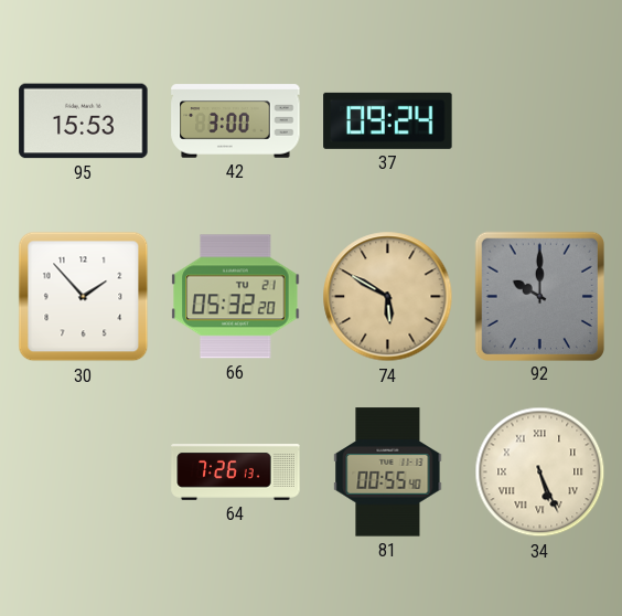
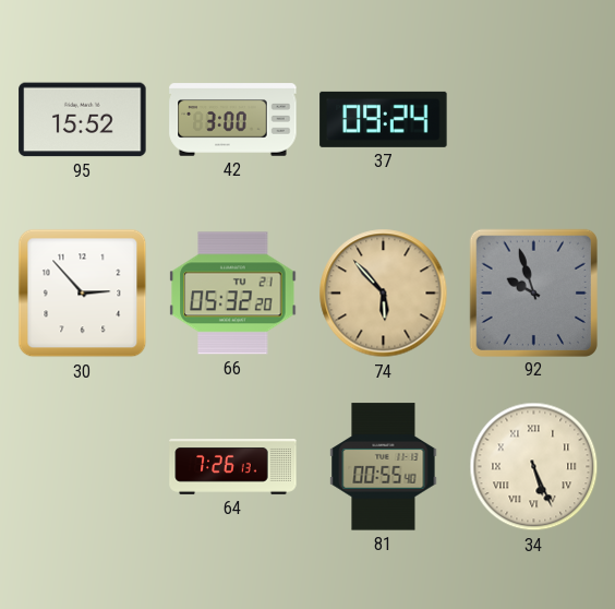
95: 15:53 -> 15:52
30: 1:53 -> 2:53
74: 5:50 -> 5:53
92: 10:00 -> 9:57
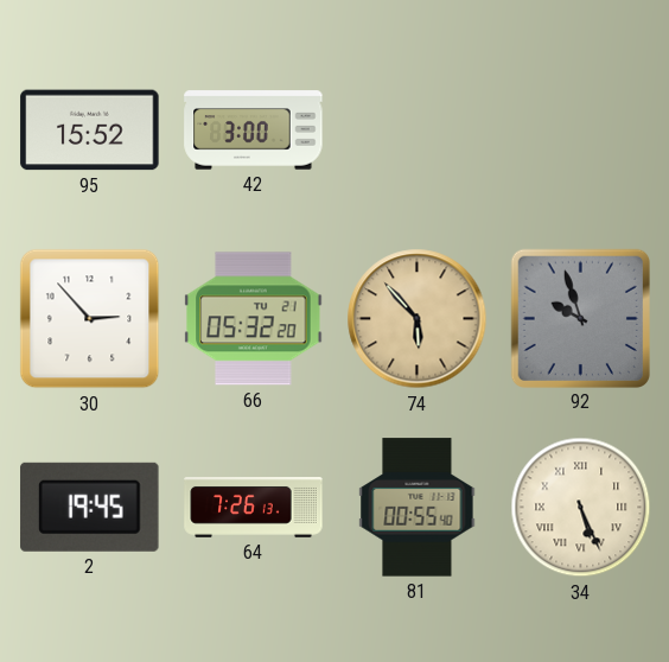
37: 09:24 -> none
2: none -> 19:45
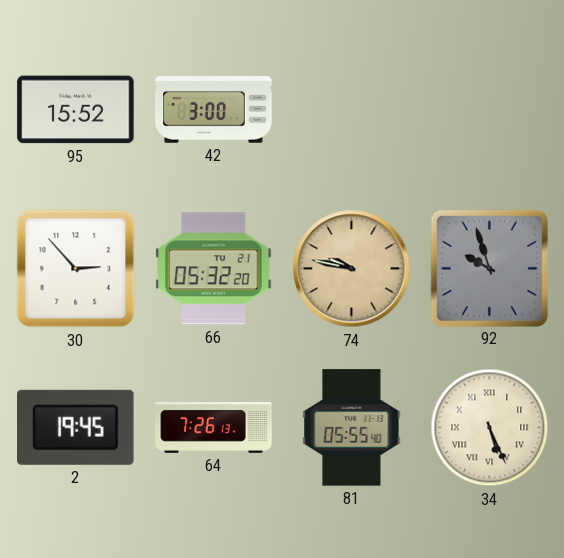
74: 5:53 -> 9:47
81: 00:55 -> 05:55
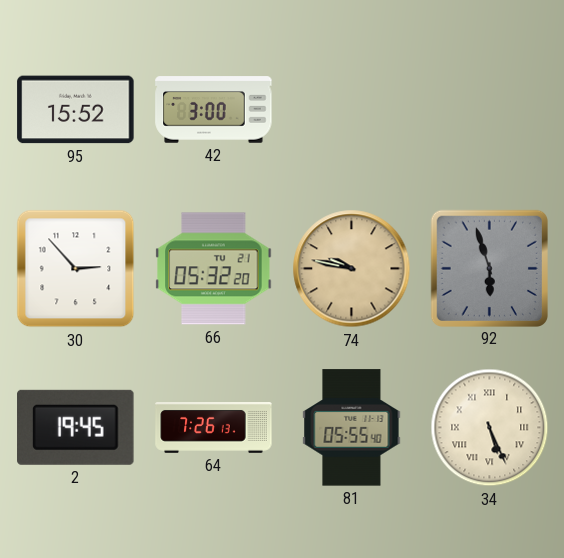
92: 9:57 -> 5:57
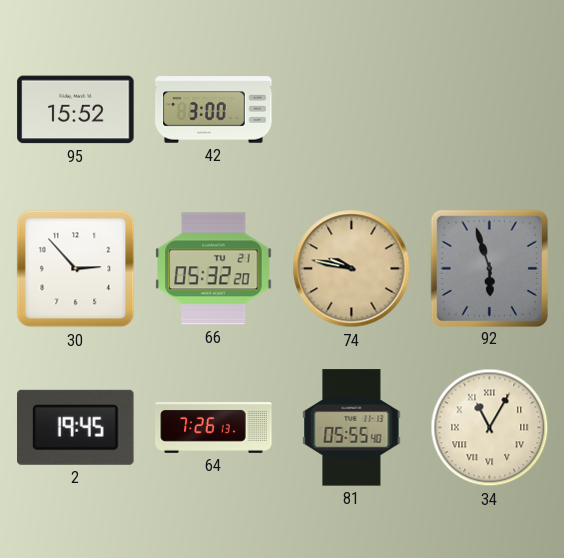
34: 5:26 -> 11:05
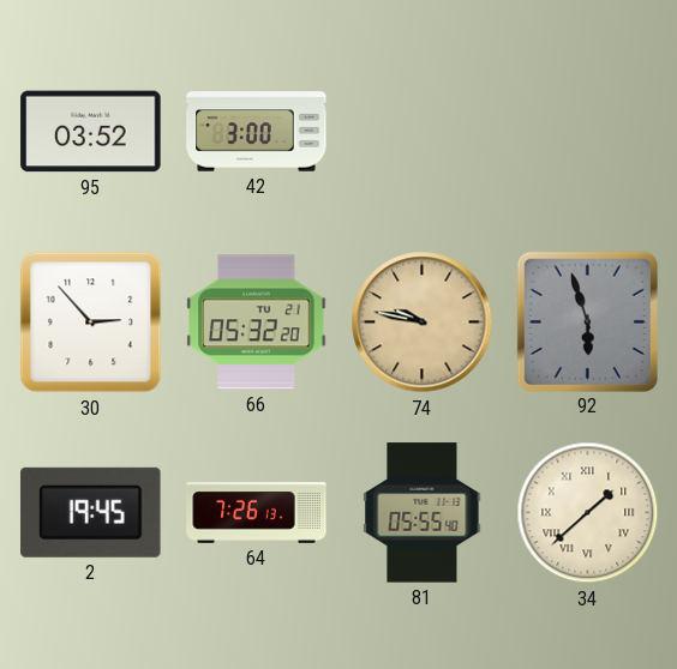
95: 15:52 -> 03:52
34: 11:05 -> 1:38
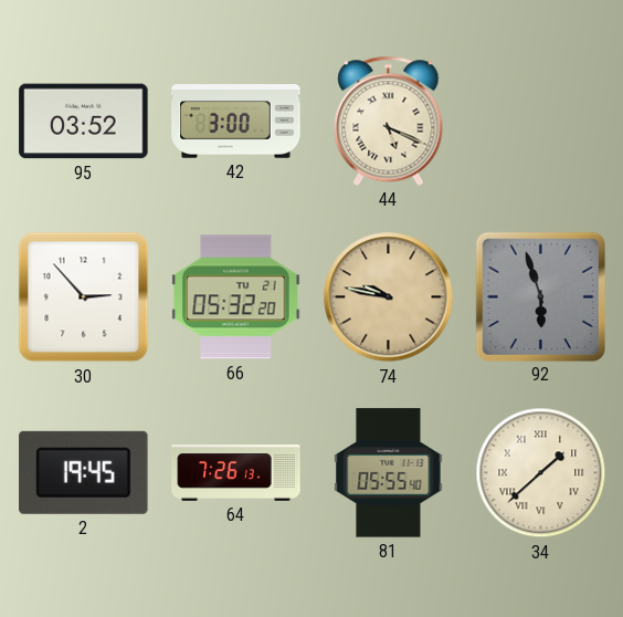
44: none -> 5:19
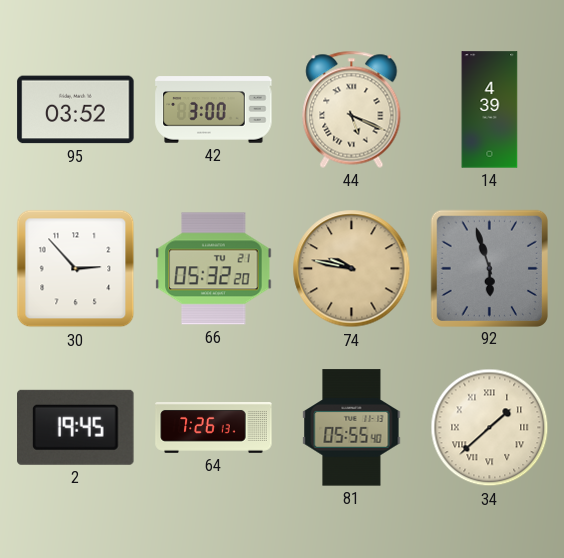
14: none -> 4:39
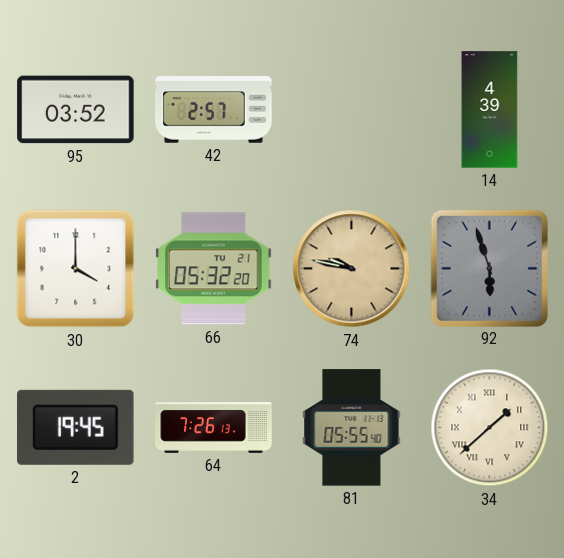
42: 3:00 -> 2:57
44: 5:19 -> none
30: 2:53 -> 4:00
